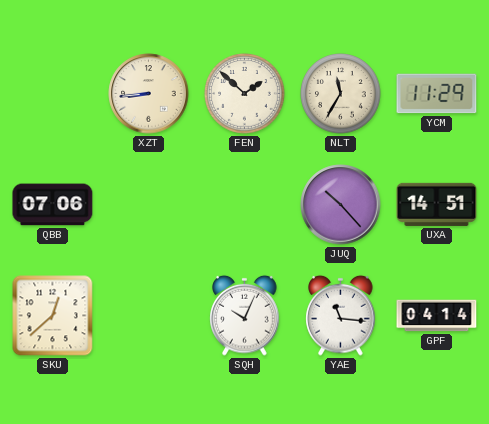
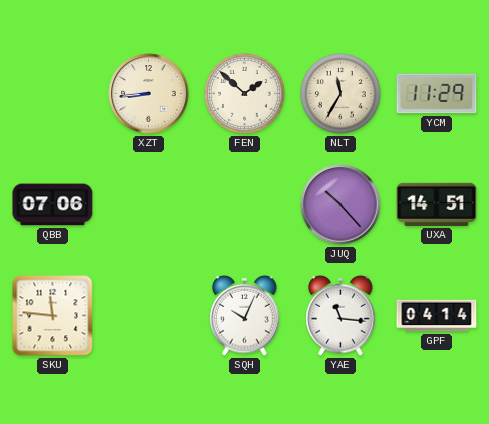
SKU: 12:38 -> 11:46
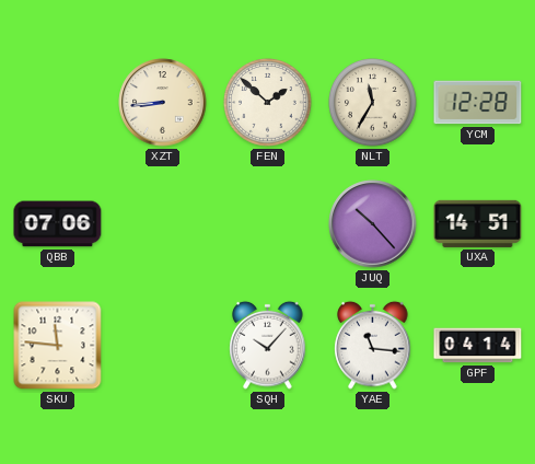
YCM: 11:29 -> 12:28
SQH: 10:04 -> 10:07
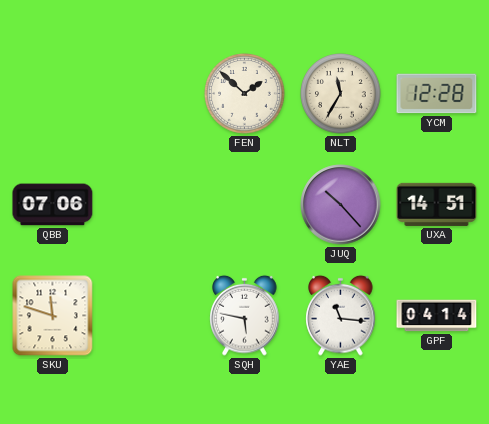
XZT: 8:44 -> none
SKU: 11:46 -> 11:48
SQH: 10:07 -> 5:47
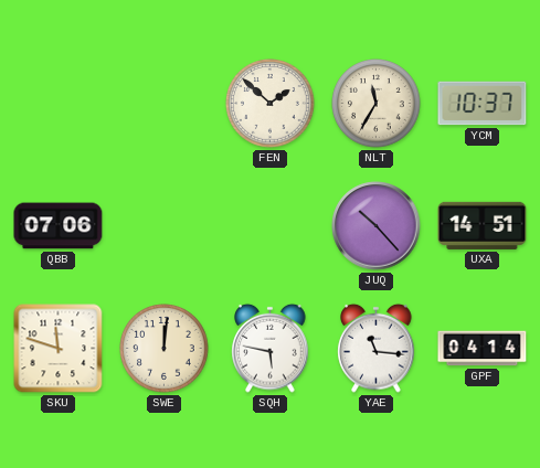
YCM: 12:28 -> 10:37
SWE: none -> 12:01
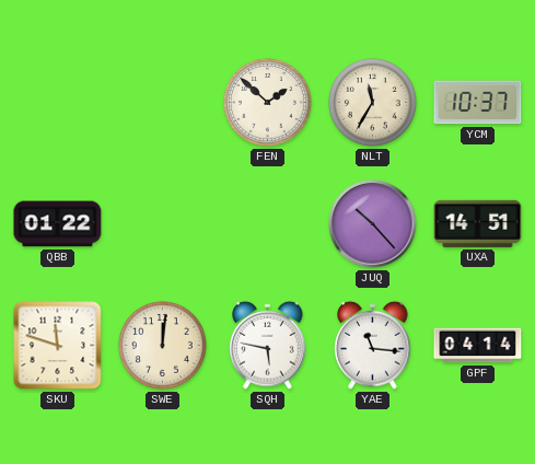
QBB: 07:06 -> 01:22
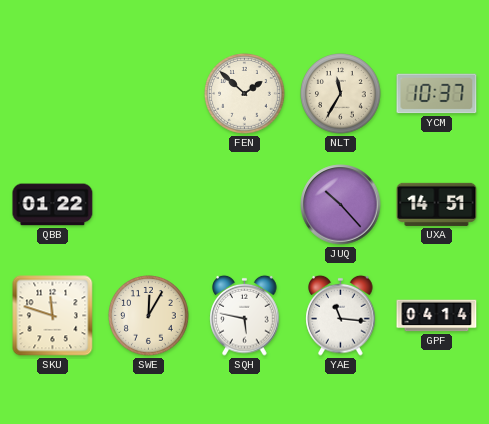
SWE: 12:01 -> 12:05
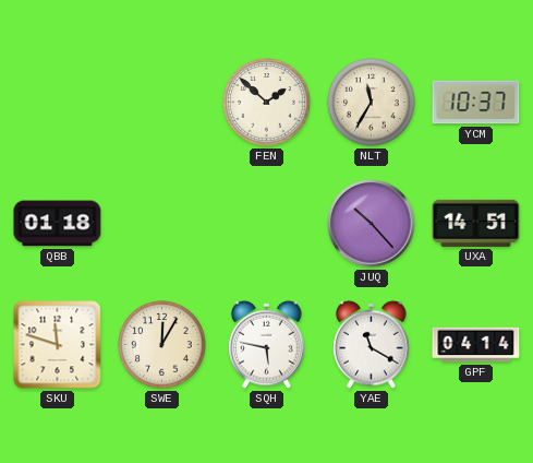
QBB: 01:22 -> 01:18
YAE: 11:16 -> 11:20
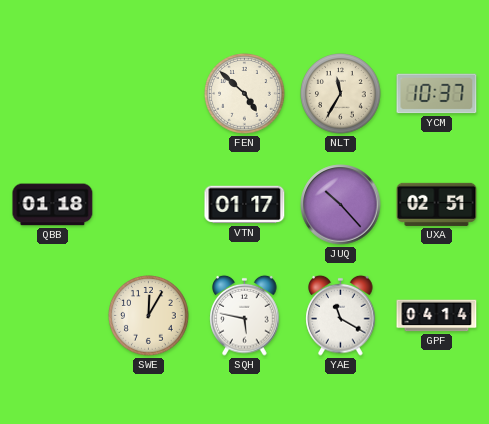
FEN: 1:52 -> 4:52
VTN: none -> 01:17
UXA: 14:51 -> 02:51
SKU: 11:48 -> none
